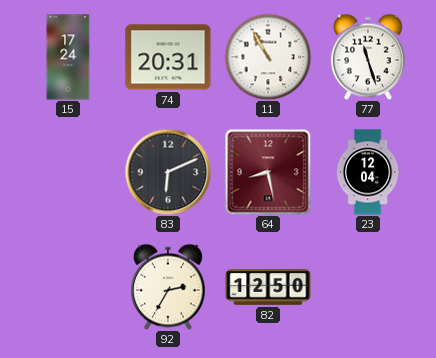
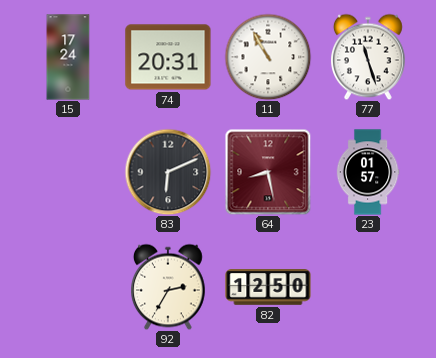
23: 12:04 -> 01:57
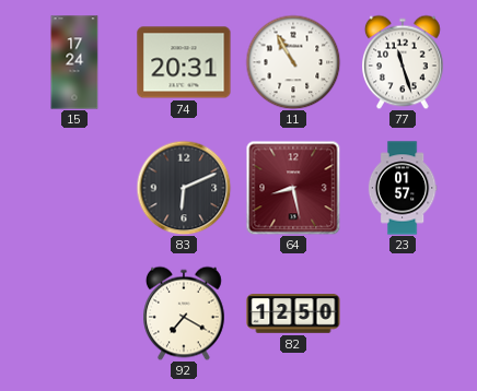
92: 2:35 -> 7:20
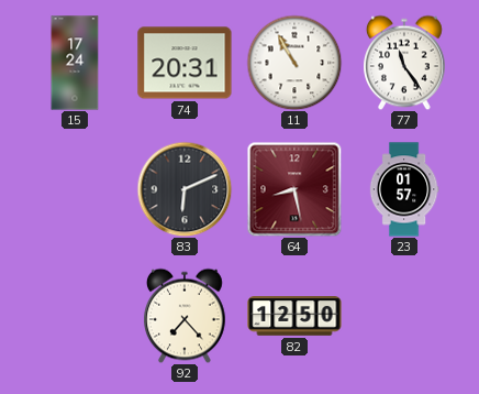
77: 11:27 -> 11:24
92: 7:20 -> 7:23
